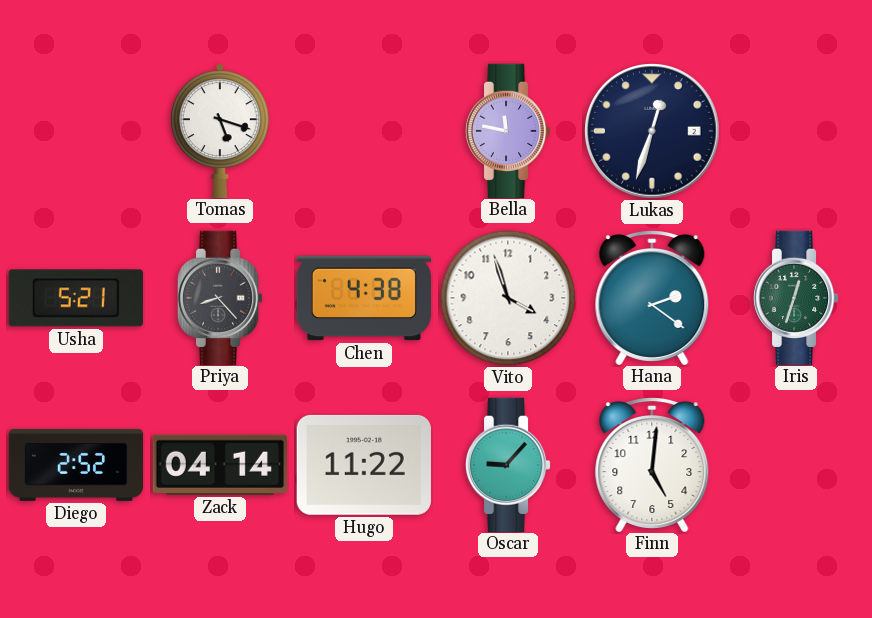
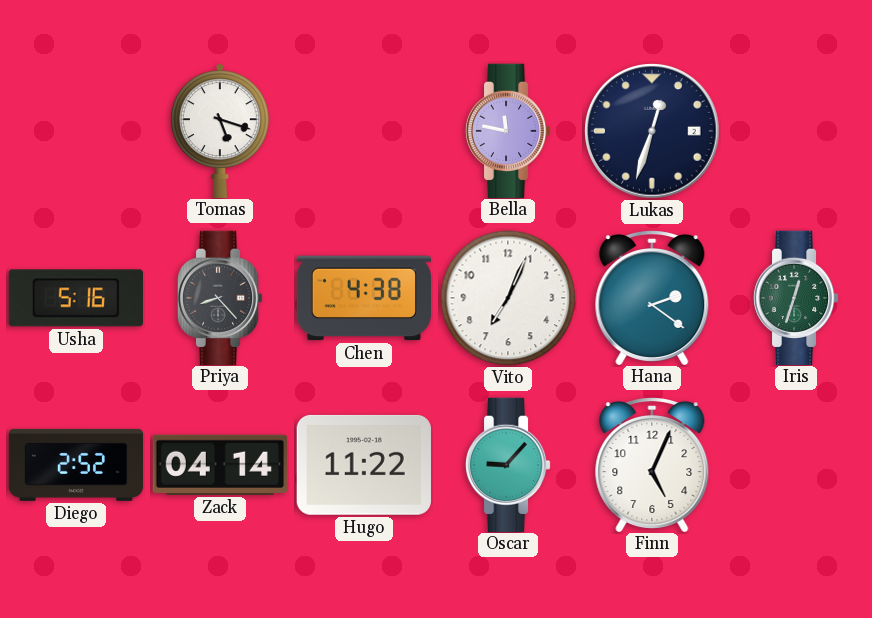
Usha: 5:21 -> 5:16
Vito: 3:57 -> 7:04
Finn: 5:01 -> 5:04
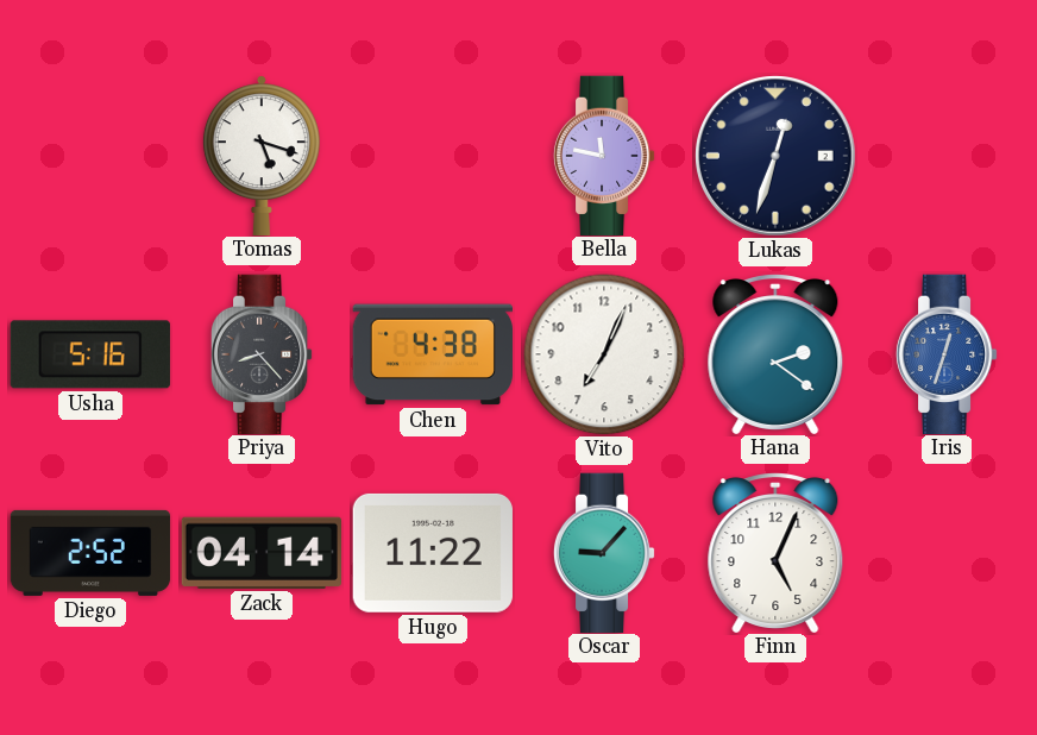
Iris dial: green -> blue
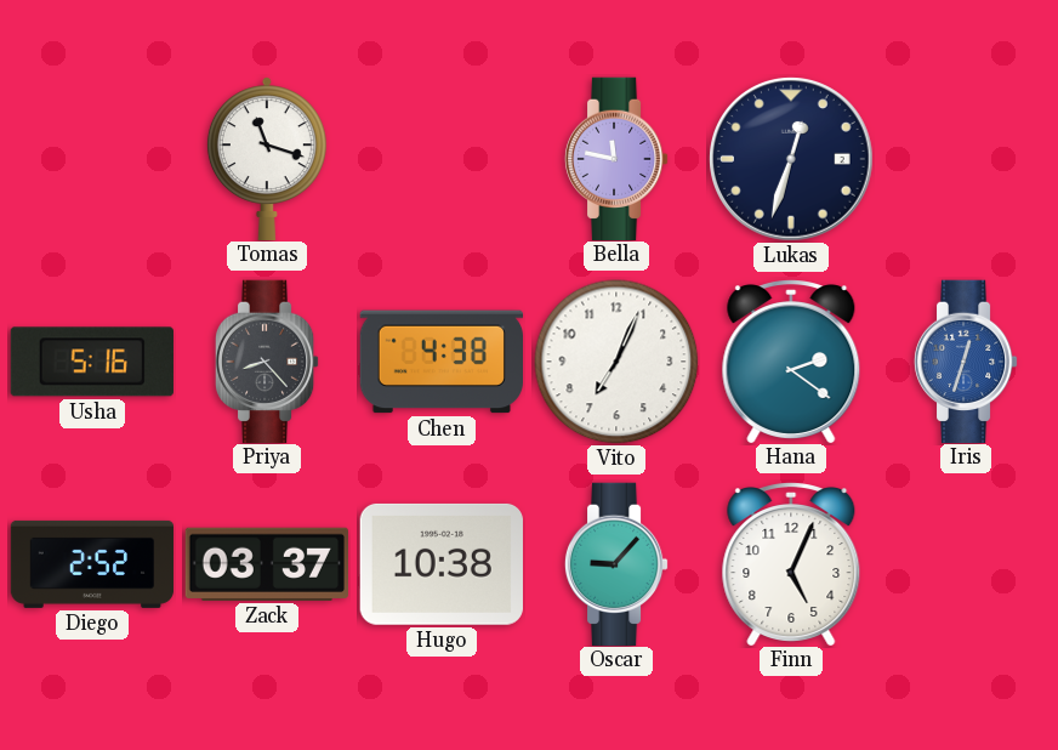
Tomas: 5:18 -> 11:18
Zack: 04:14 -> 03:37
Hugo: 11:22 -> 10:38
